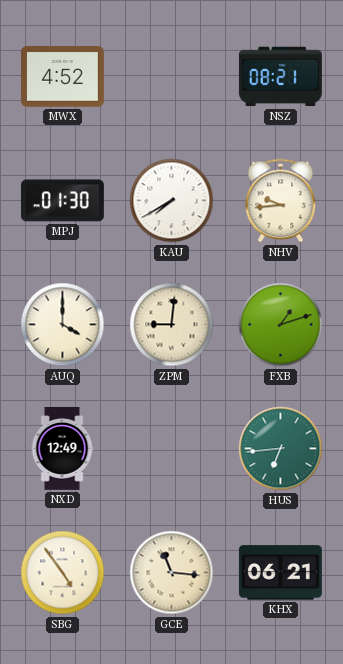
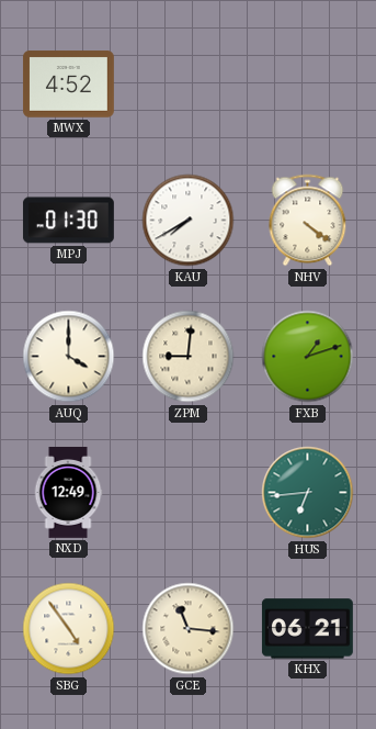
NSZ: 08:21 -> none
NHV: 9:44 -> 4:21
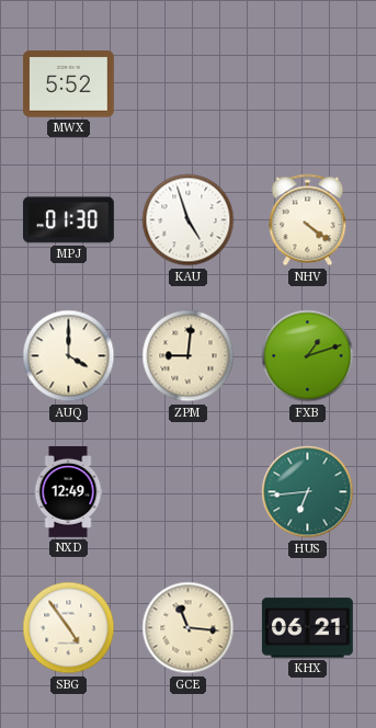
MWX: 4:52 -> 5:52
KAU: 7:40 -> 4:57
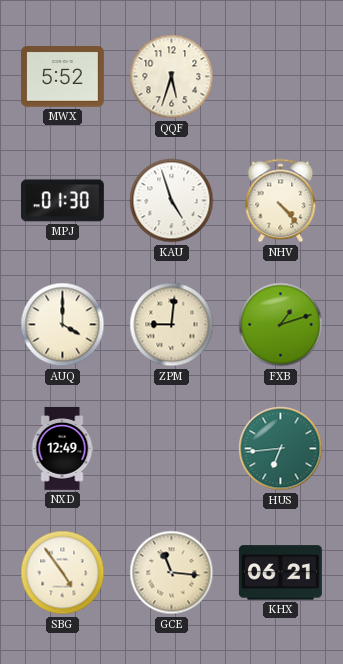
QQF: none -> 5:33
NHV: 4:21 -> 4:23
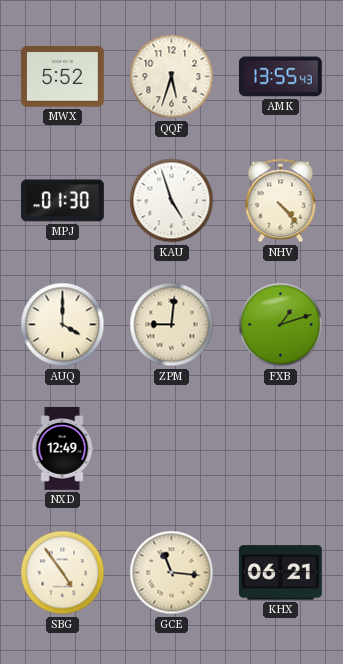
AMK: none -> 13:55
HUS: 6:44 -> none
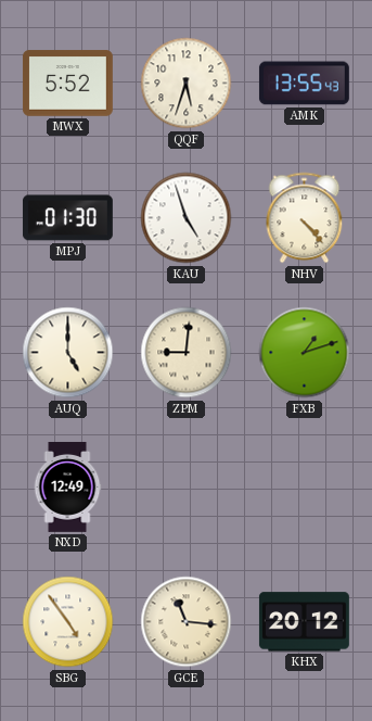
AUQ: 4:00 -> 5:00
KHX: 06:21 -> 20:12
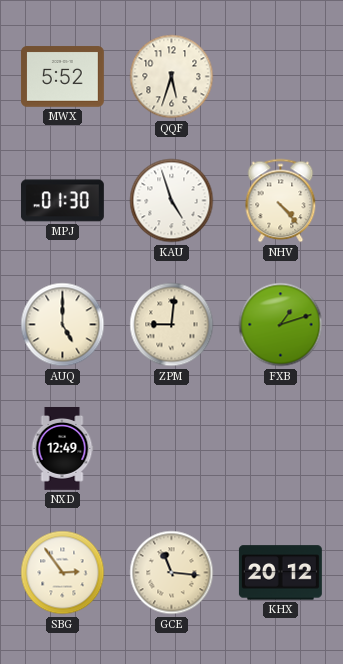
AMK: 13:55 -> none
SBG: 4:54 -> 2:54
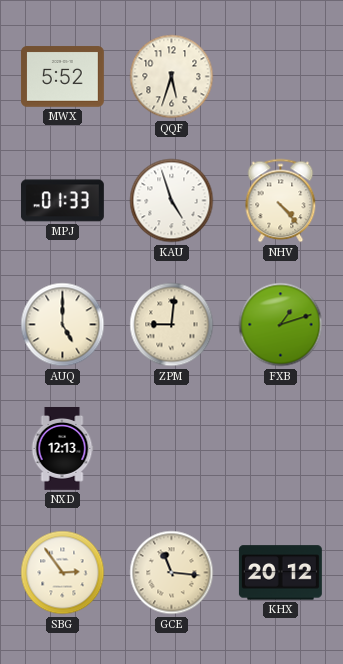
MPJ: 01:30 -> 01:33
NXD: 12:49 -> 12:13
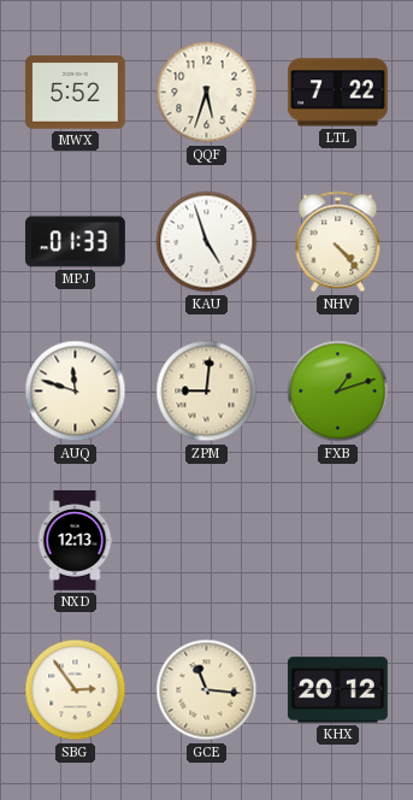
LTL: none -> 7:22
AUQ: 5:00 -> 11:48
